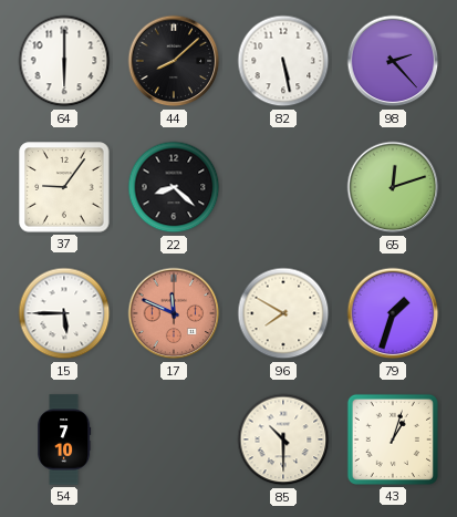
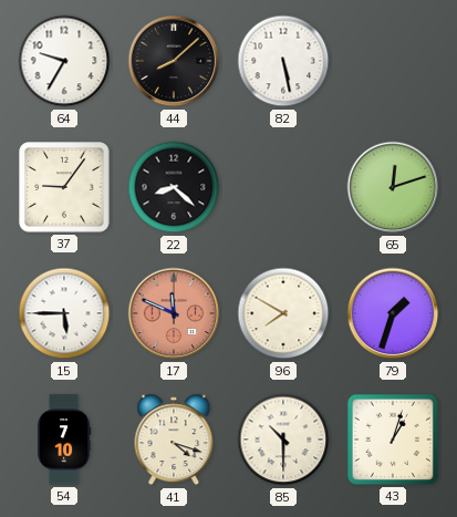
64: 6:00 -> 9:35
98: 2:23 -> none
41: none -> 4:18
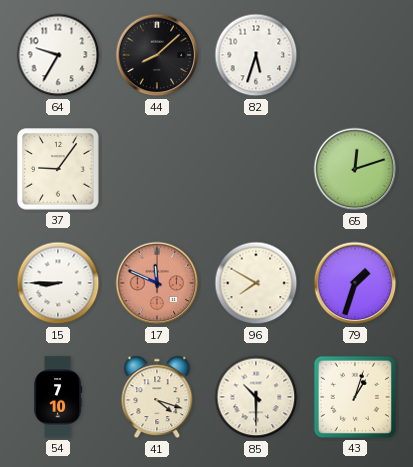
82: 5:28 -> 5:33
22: 8:22 -> none
15: 5:45 -> 8:45
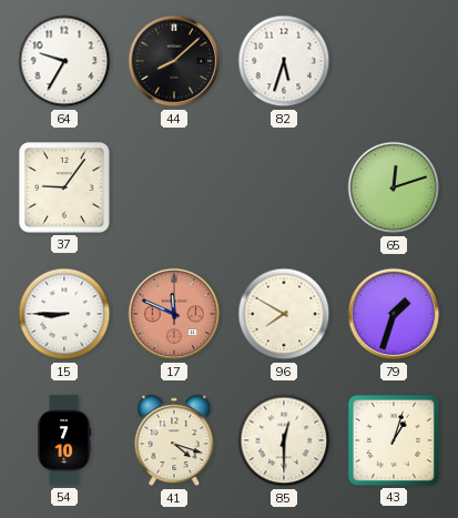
85: 10:30 -> 12:30
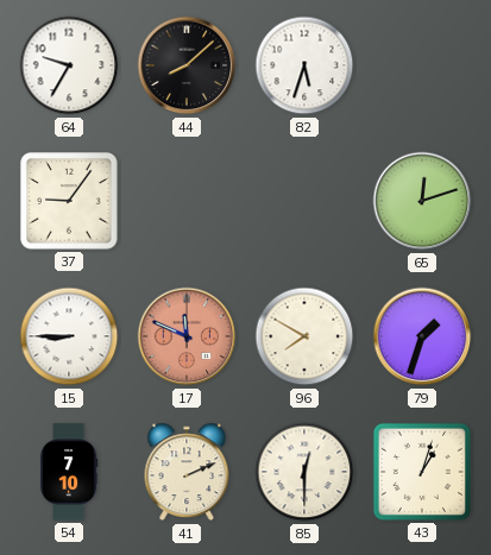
41: 4:18 -> 2:11
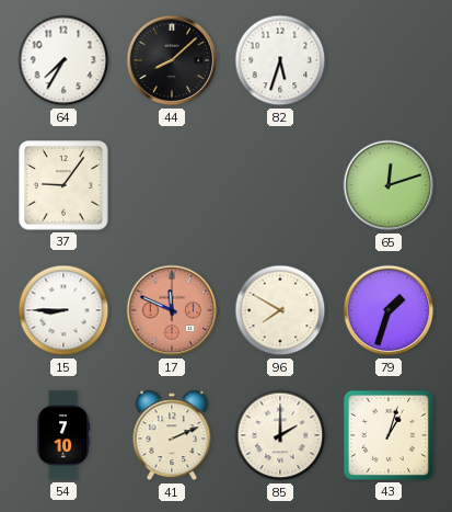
64: 9:35 -> 7:35
85: 12:30 -> 2:00
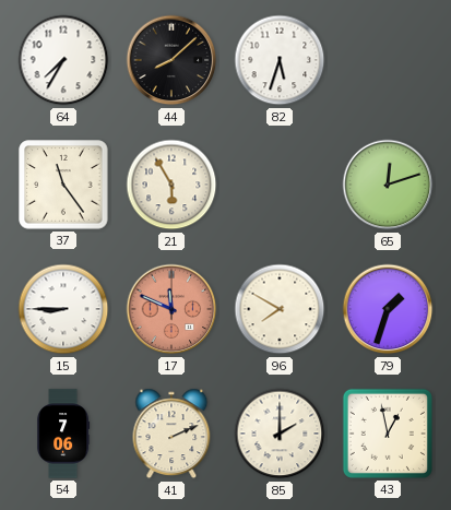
37: 9:06 -> 11:24
21: none -> 5:55
54: 7:10 -> 7:06
43: 1:03 -> 12:58
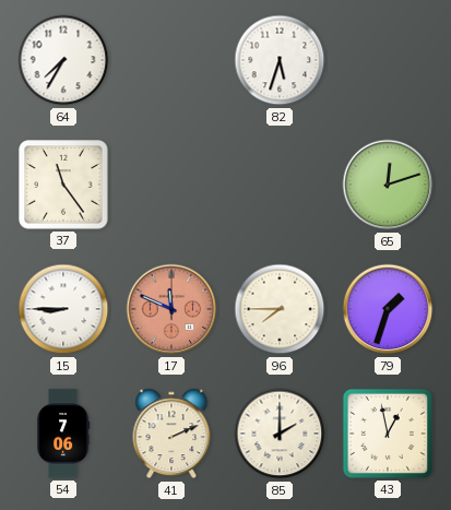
44: 8:08 -> none
21: 5:55 -> none
96: 7:50 -> 7:45
